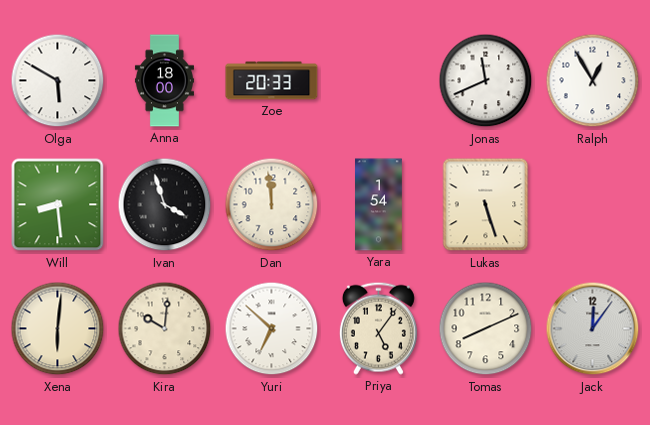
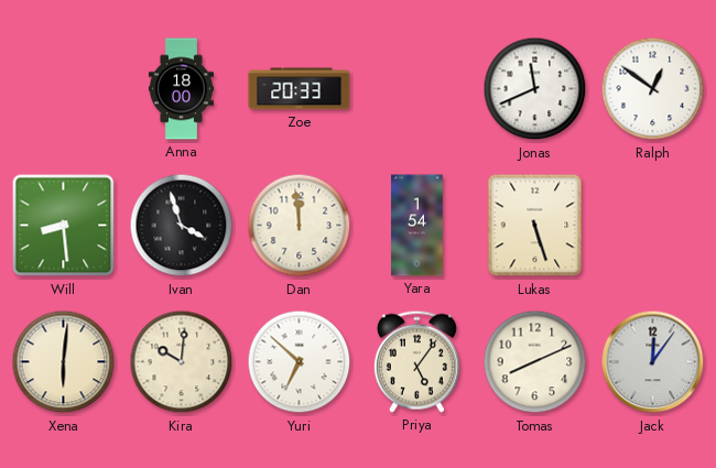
Olga: 5:50 -> none
Ralph: 12:55 -> 12:51
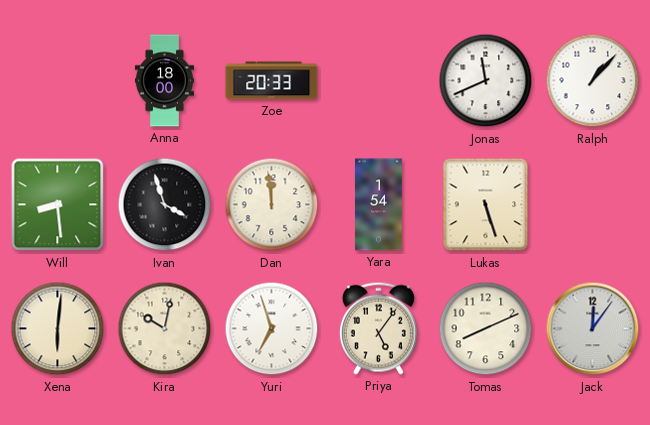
Ralph: 12:51 -> 1:07
Kira: 10:01 -> 10:02
Yuri: 6:52 -> 6:57
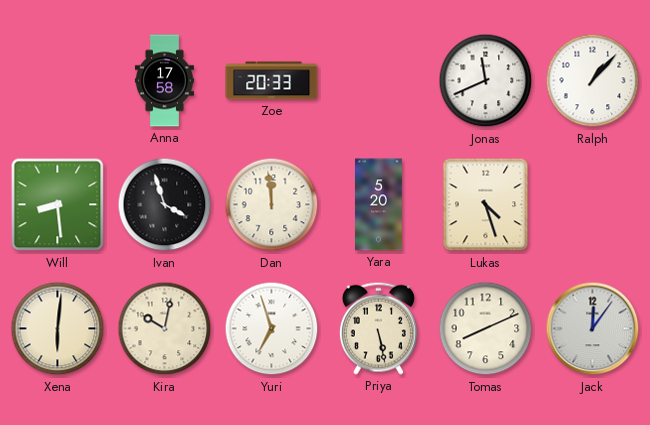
Anna: 18:00 -> 17:58
Yara: 1:54 -> 5:20
Lukas: 5:27 -> 4:27
Priya: 5:06 -> 5:28
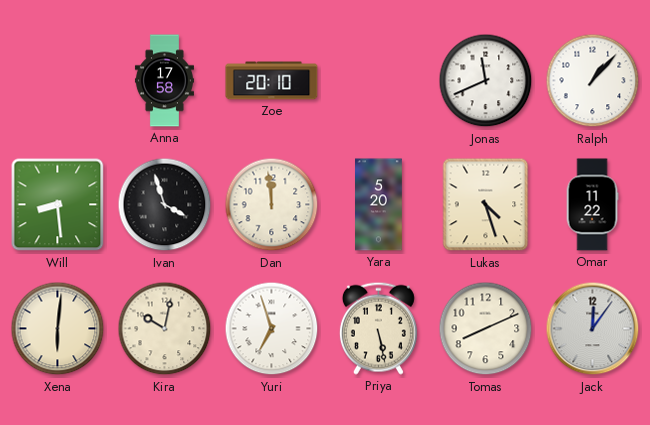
Zoe: 20:33 -> 20:10
Omar: none -> 11:22
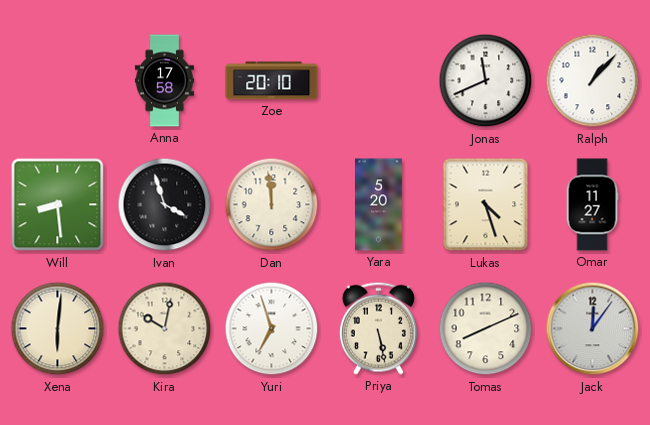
Omar: 11:22 -> 11:27
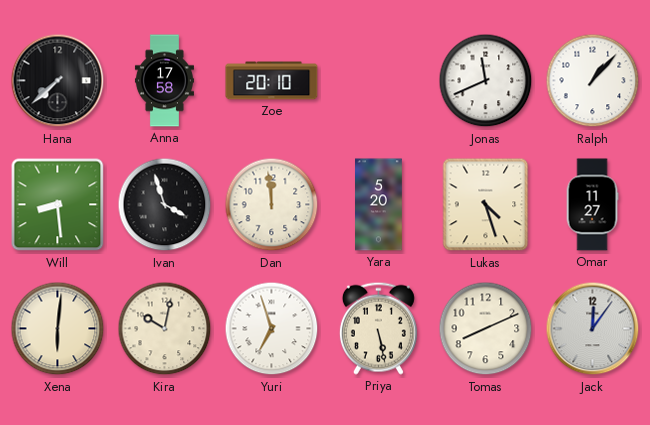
Hana: none -> 7:38
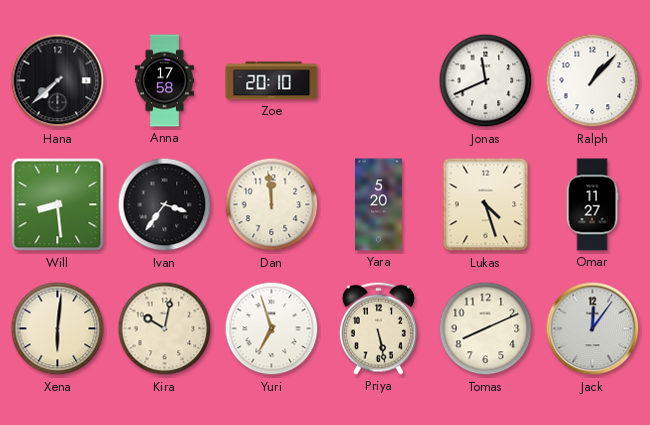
Ivan: 3:57 -> 3:36
